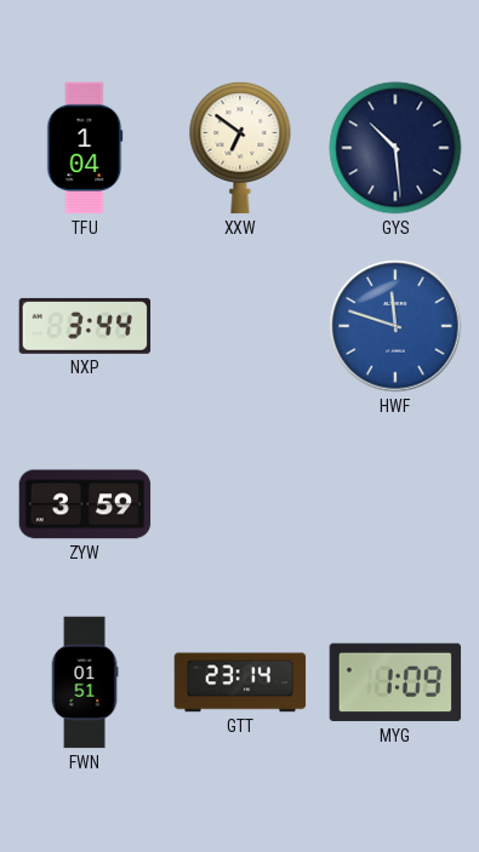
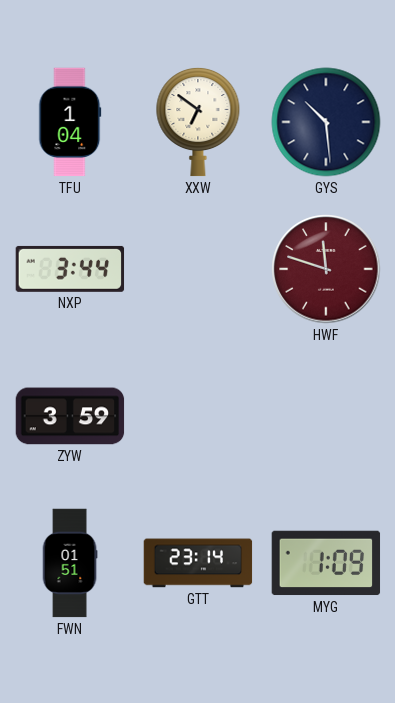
HWF dial: blue -> burgundy
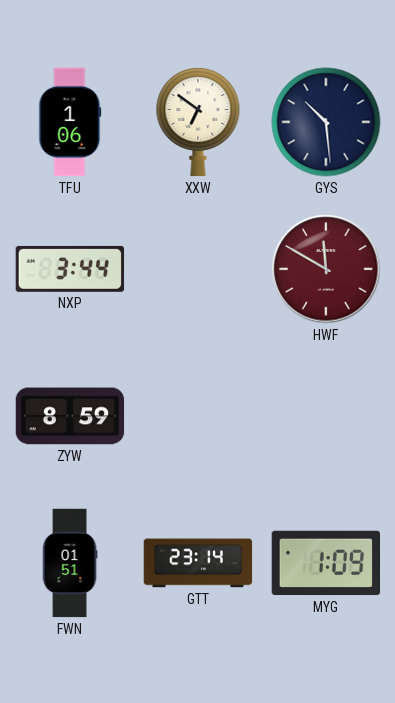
TFU: 1:04 -> 1:06
HWF: 11:48 -> 11:50
ZYW: 3:59 -> 8:59
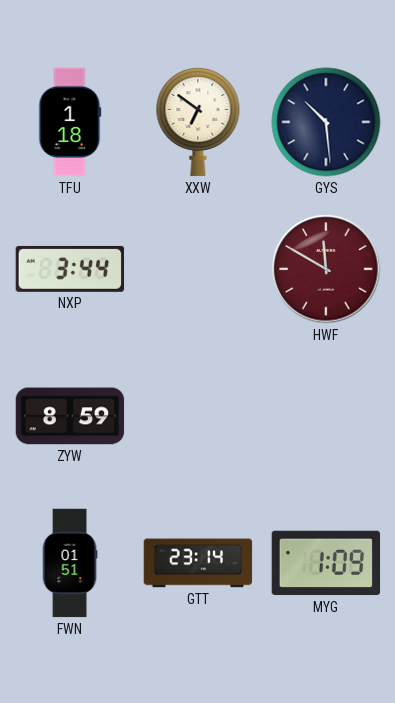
TFU: 1:06 -> 1:18
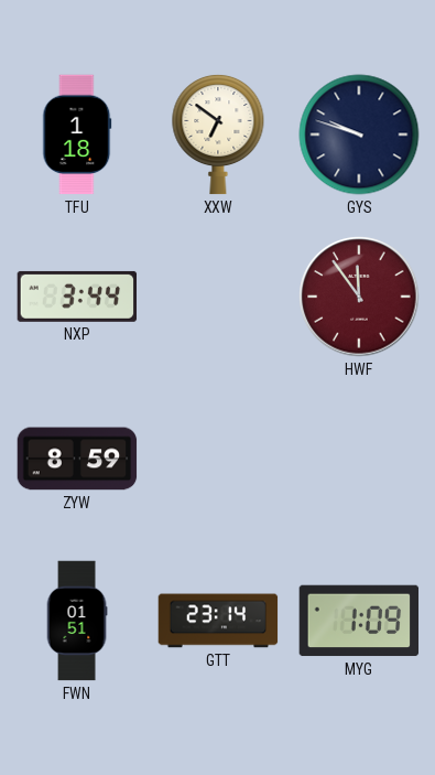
GYS: 10:29 -> 9:48
HWF: 11:50 -> 11:54
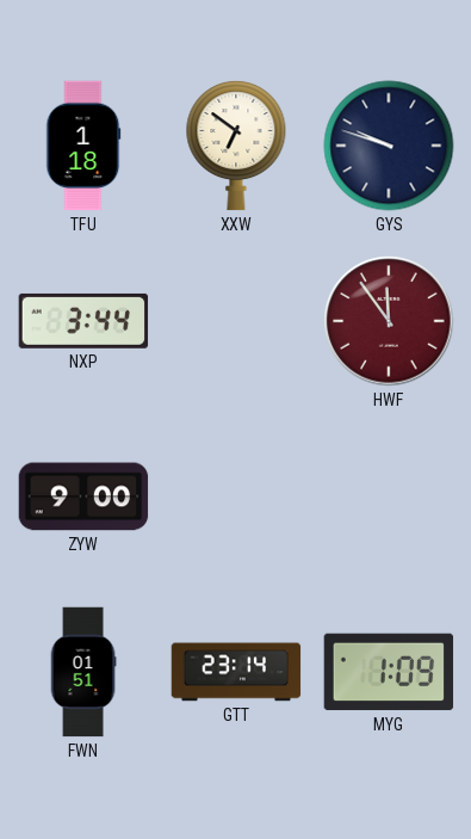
ZYW: 8:59 -> 9:00
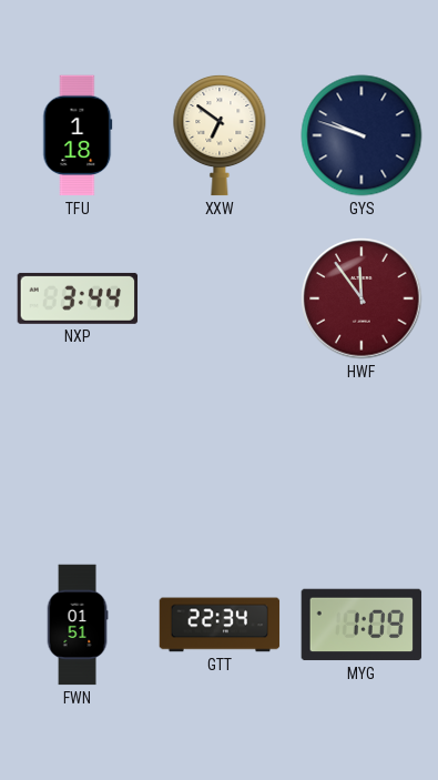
ZYW: 9:00 -> none
GTT: 23:14 -> 22:34
